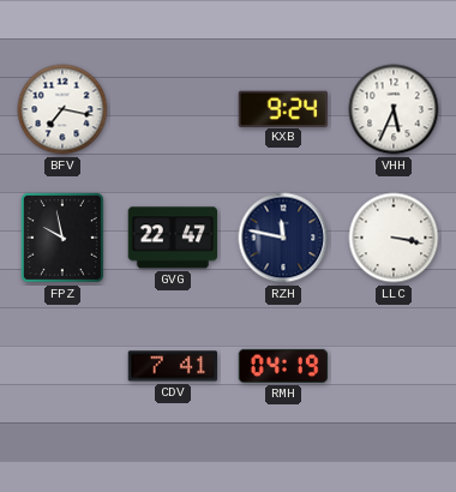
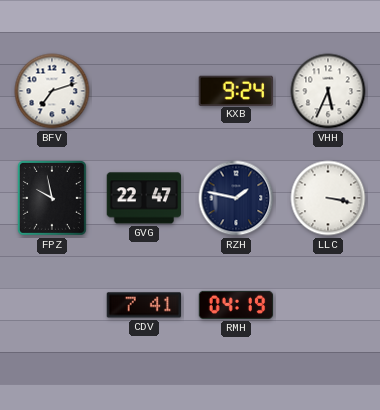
BFV: 7:17 -> 7:12
RZH: 11:47 -> 1:47
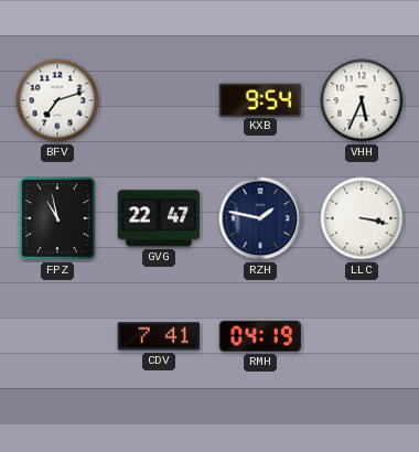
KXB: 9:24 -> 9:54
FPZ: 9:58 -> 10:58
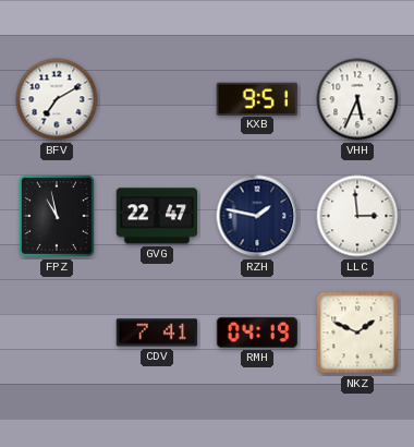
BFV: 7:12 -> 7:10
KXB: 9:54 -> 9:51
LLC: 3:17 -> 2:59
NKZ: none -> 1:49
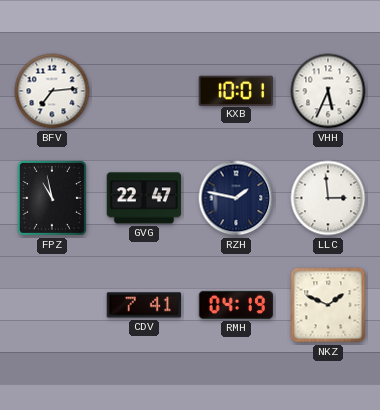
BFV: 7:10 -> 7:14
KXB: 9:51 -> 10:01
